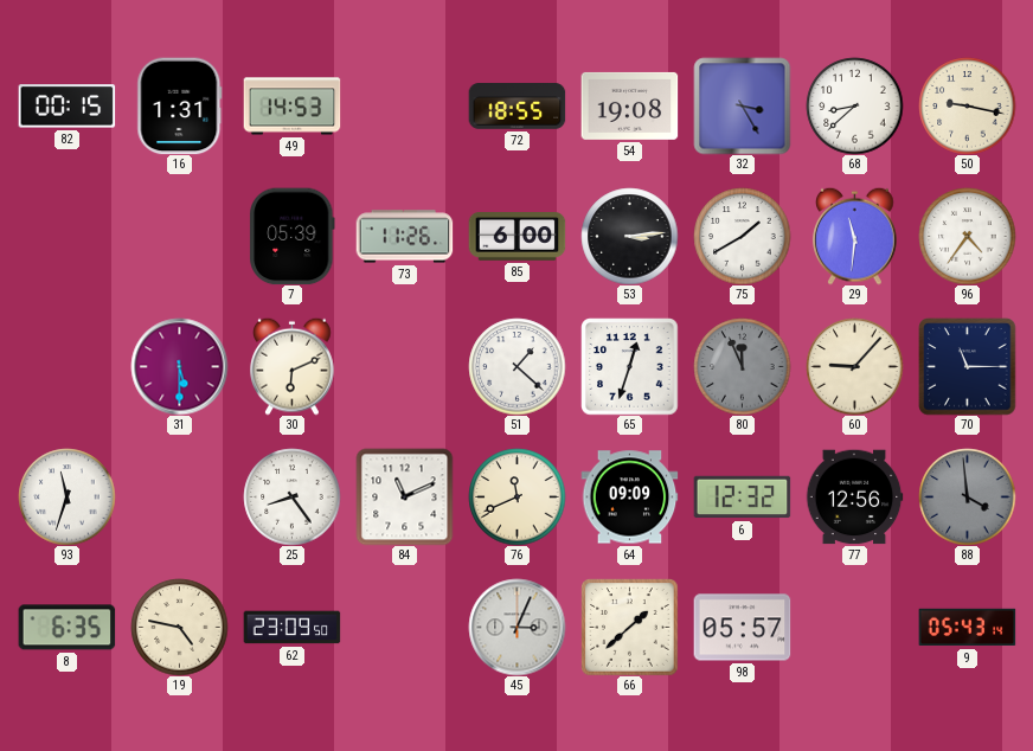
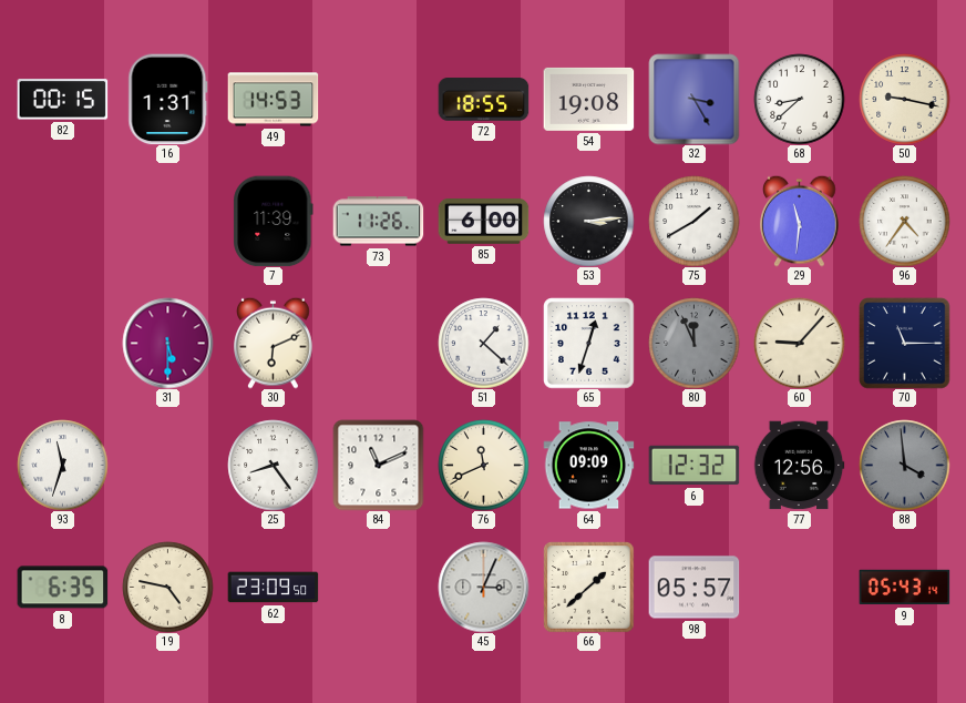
7: 05:39 -> 11:39
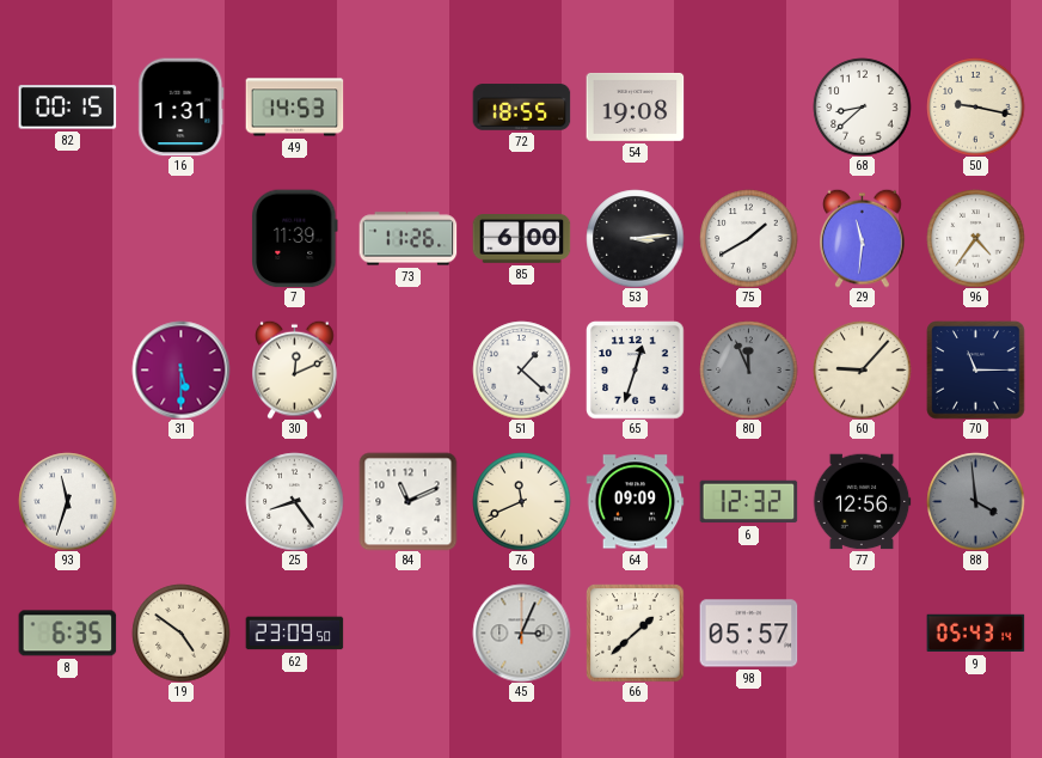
32: 3:25 -> none
30: 6:11 -> 12:11
19: 4:47 -> 4:51
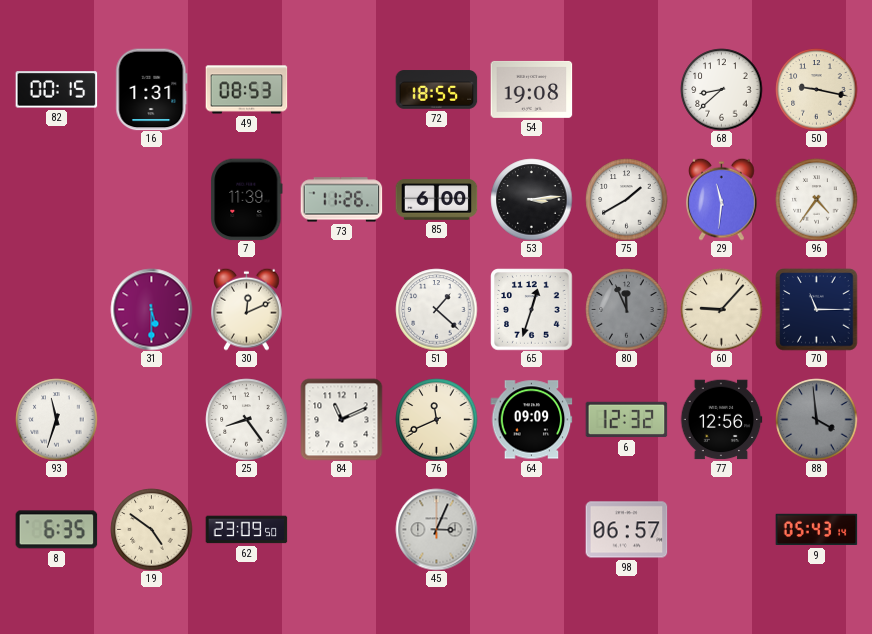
49: 14:53 -> 08:53
66: 1:38 -> none
98: 05:57 -> 06:57
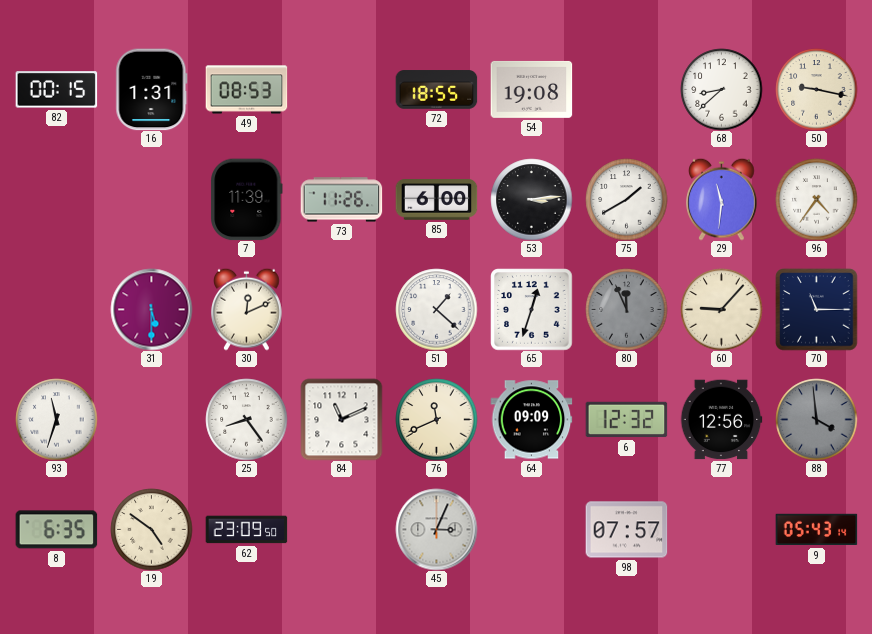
98: 06:57 -> 07:57
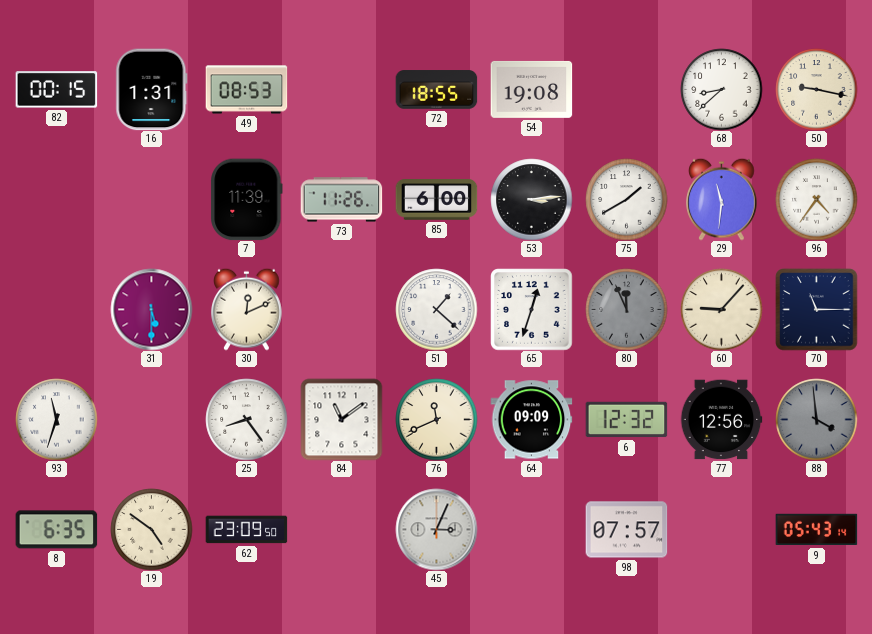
84: 11:11 -> 11:09
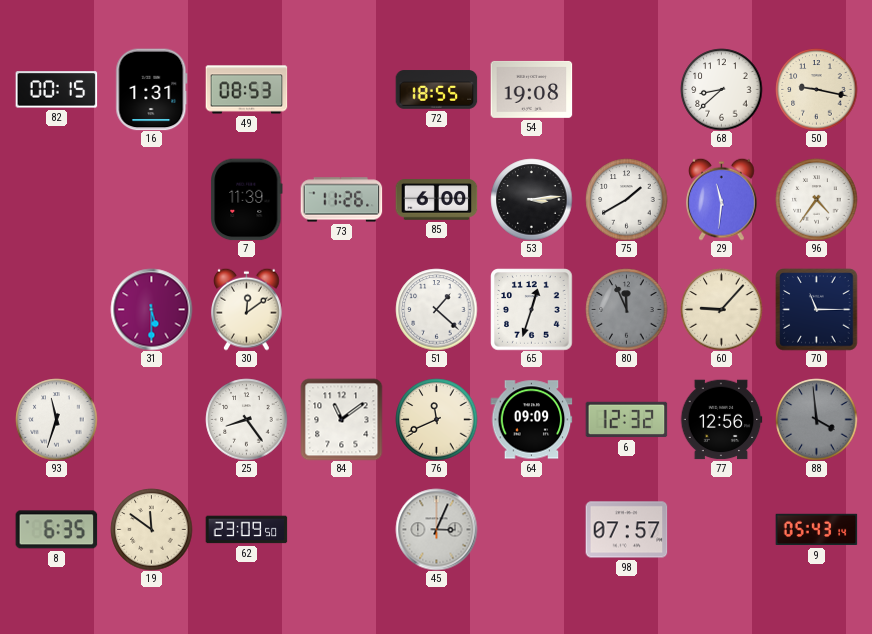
30: 12:11 -> 12:09
19: 4:51 -> 11:51
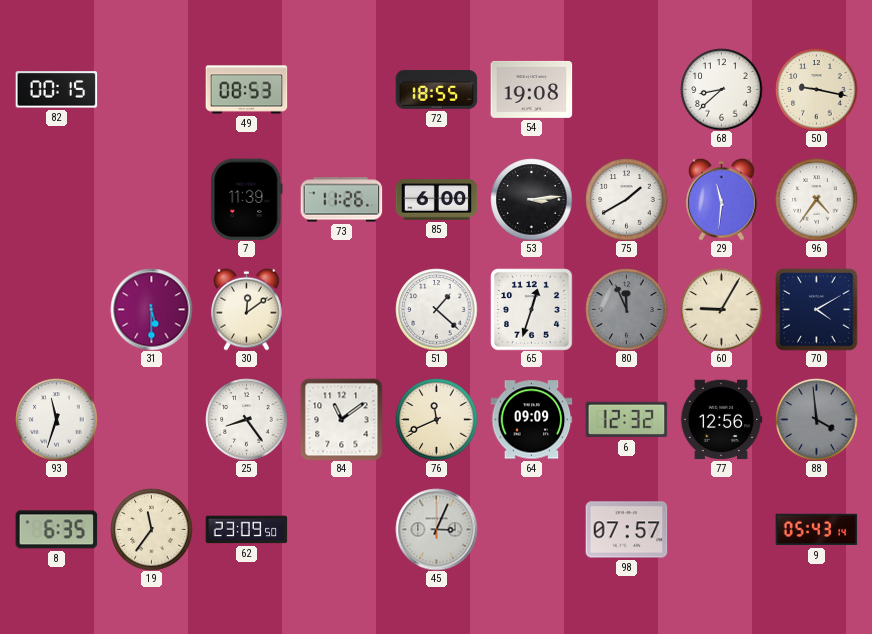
16: 1:31 -> none
60: 9:07 -> 9:05
70: 11:15 -> 4:10
19: 11:51 -> 11:36
